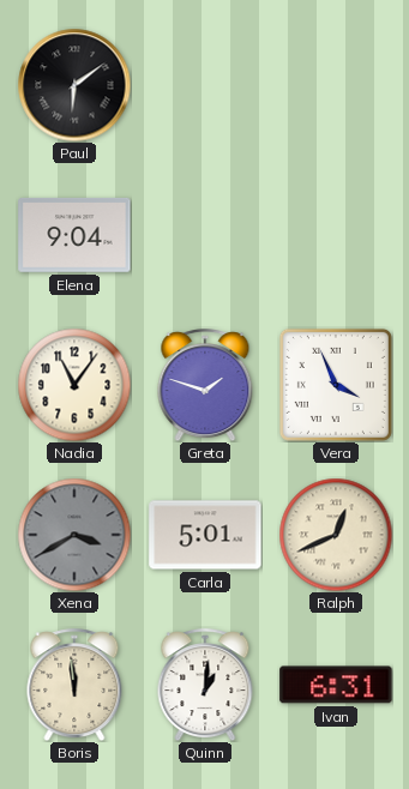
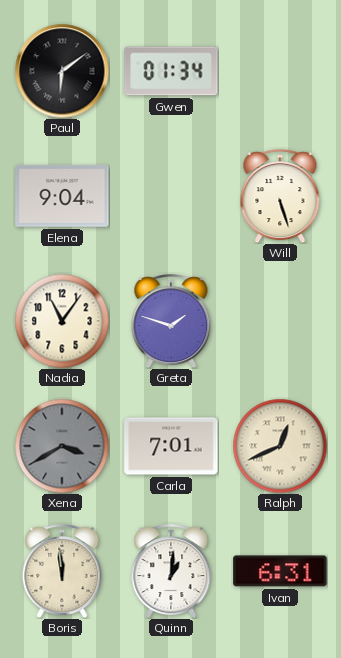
Gwen: none -> 01:34
Will: none -> 5:27
Vera: 3:56 -> none
Carla: 5:01 -> 7:01
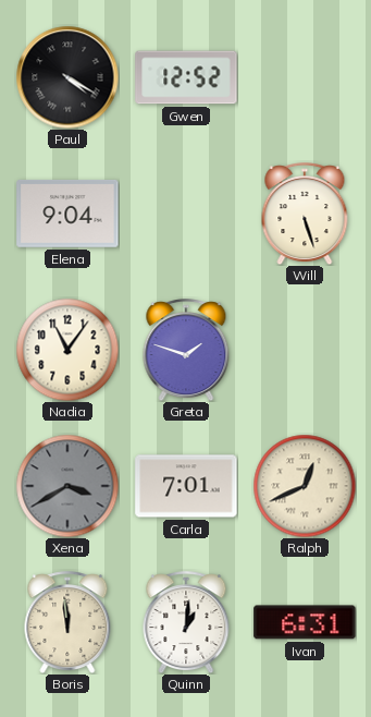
Paul: 6:09 -> 4:20
Gwen: 01:34 -> 12:52
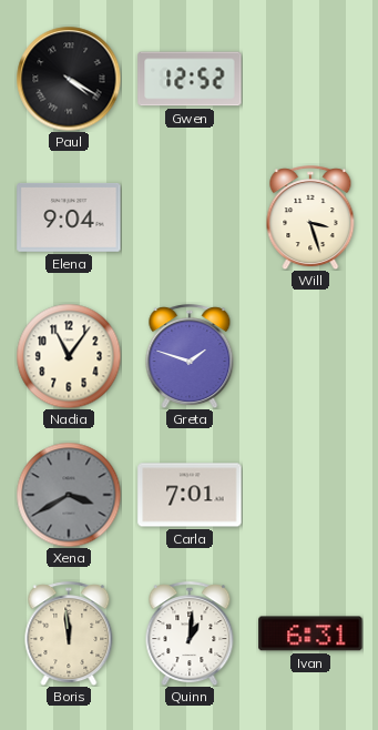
Will: 5:27 -> 3:27
Ralph: 12:41 -> none
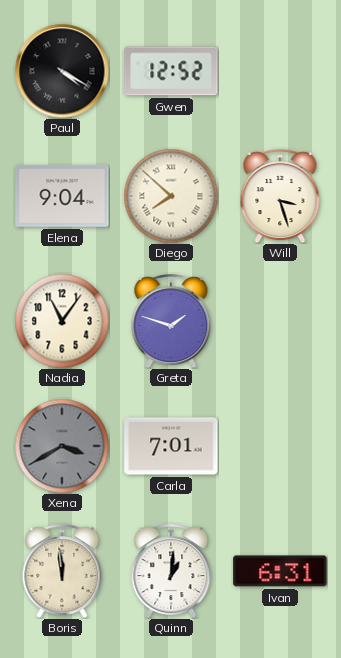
Diego: none -> 7:52
